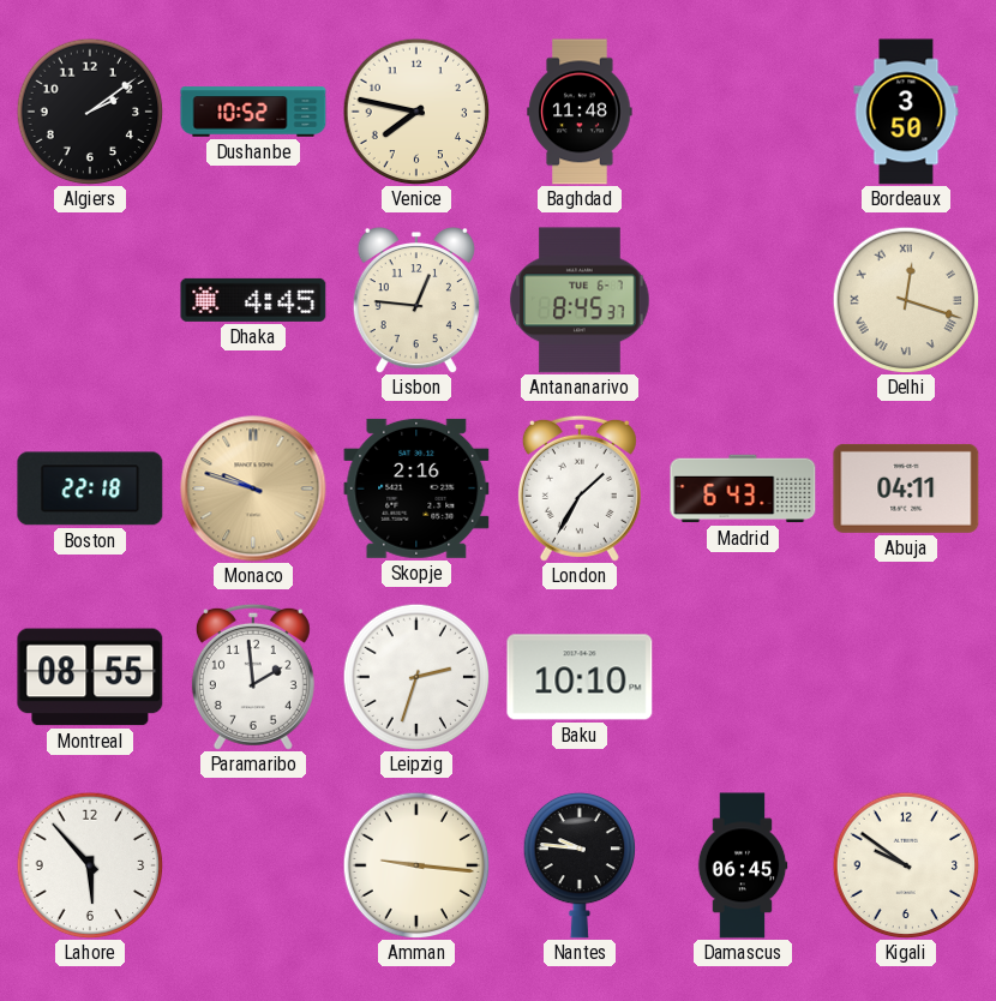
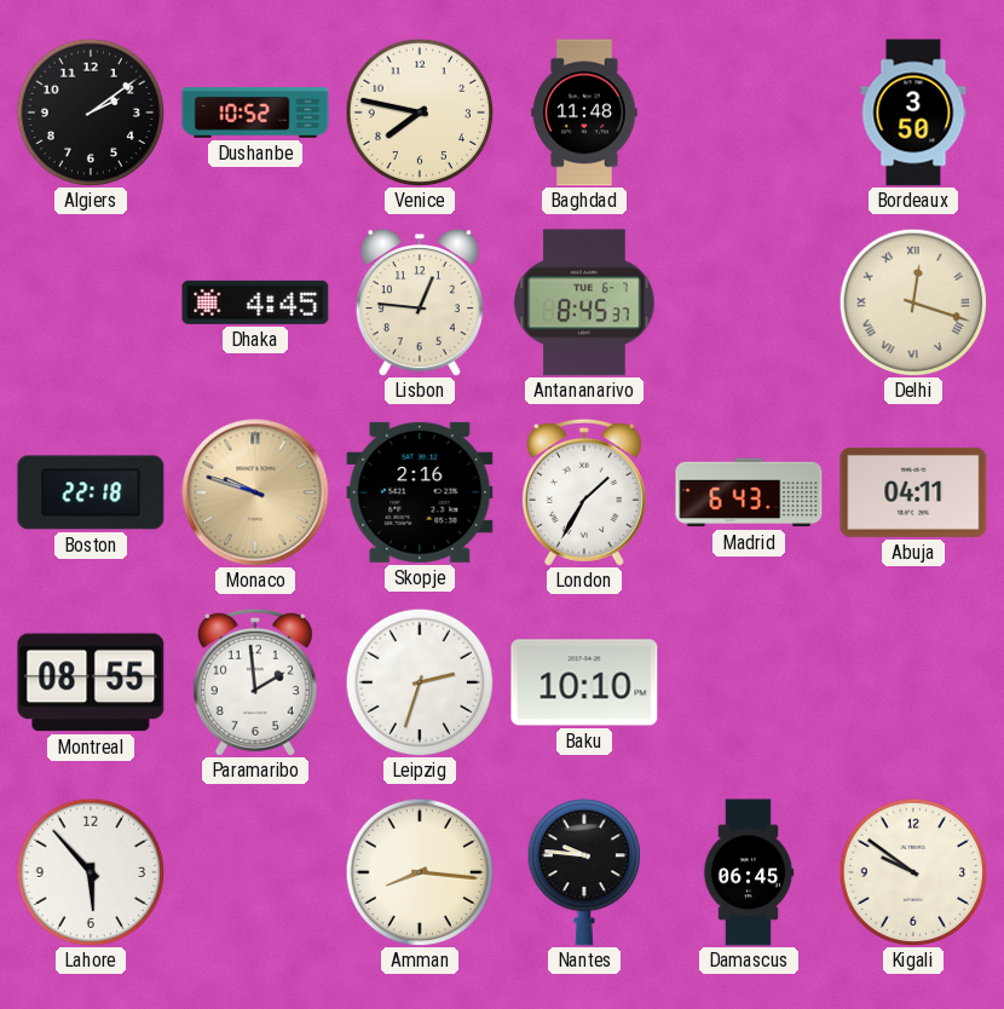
Amman: 9:16 -> 8:16
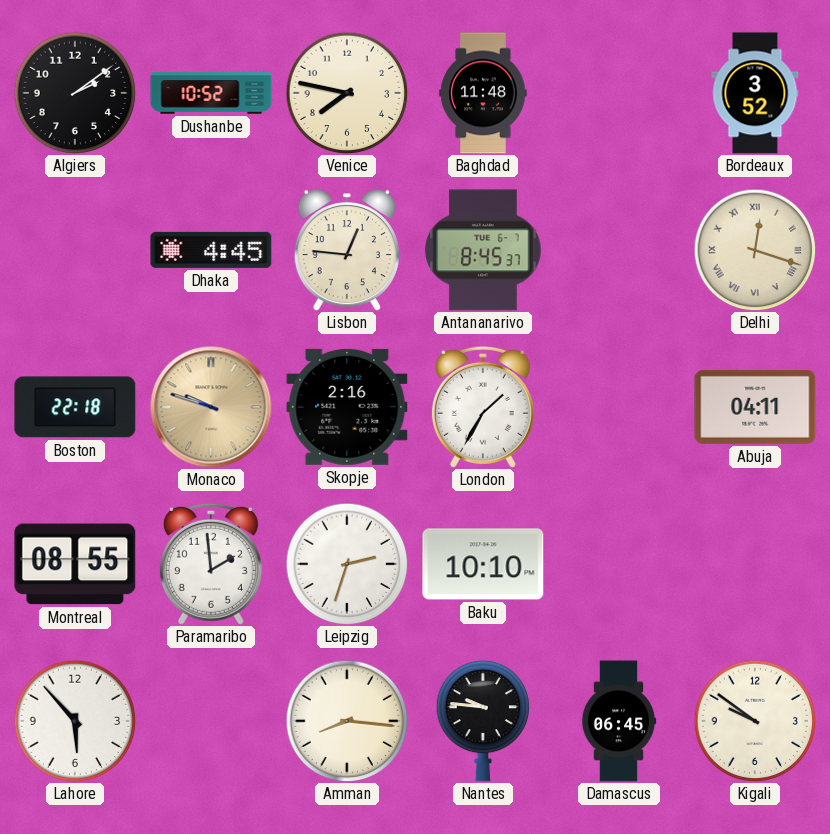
Bordeaux: 3:50 -> 3:52
Madrid: 6:43 -> none
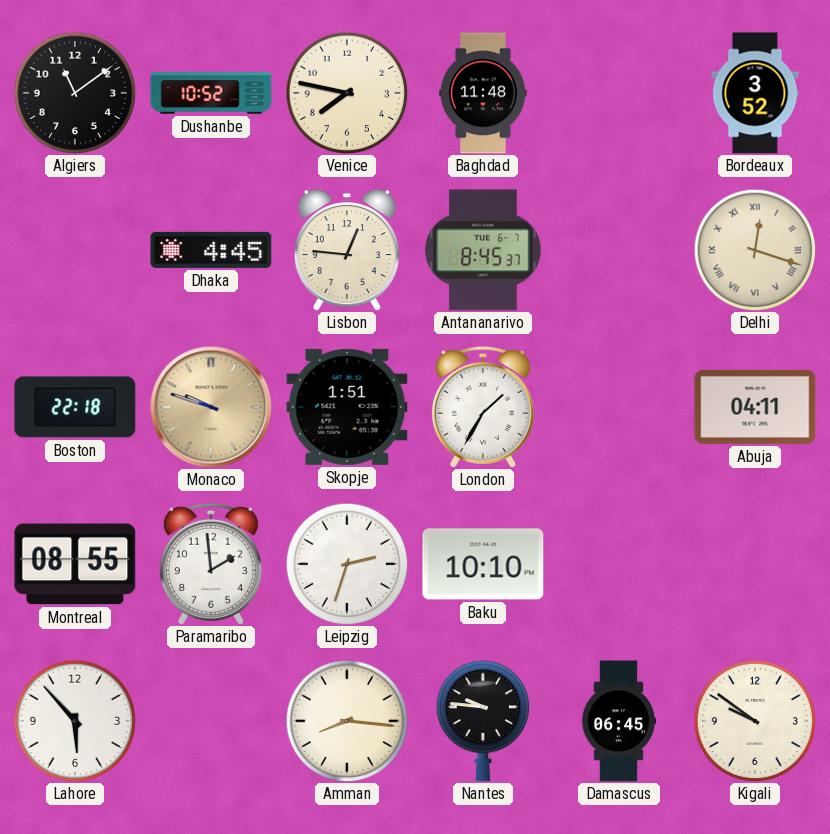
Algiers: 2:09 -> 11:09
Skopje: 2:16 -> 1:51
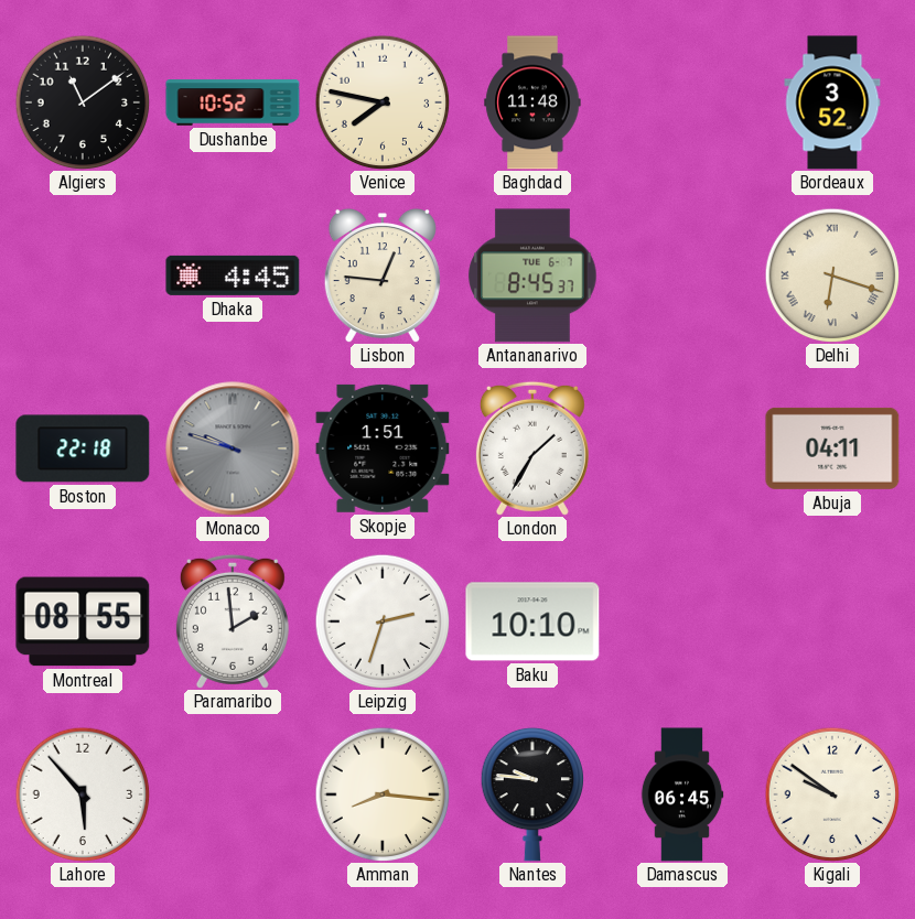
Delhi: 12:18 -> 6:18
Monaco dial: champagne -> grey
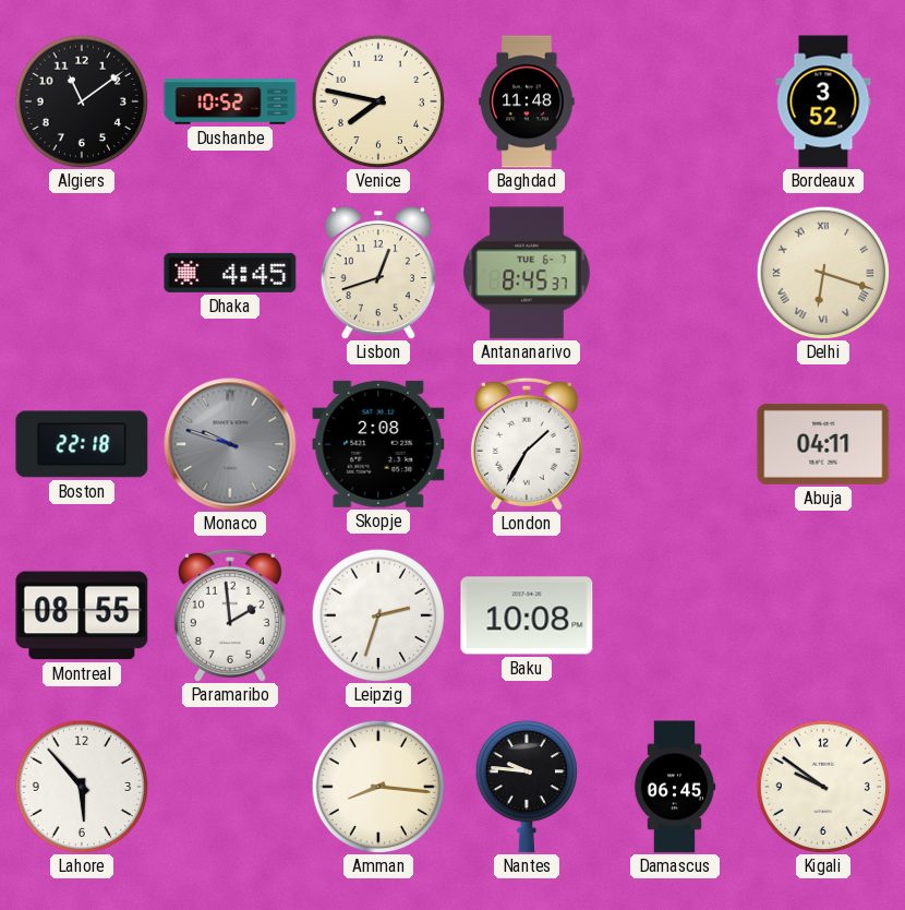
Lisbon: 12:46 -> 12:42
Skopje: 1:51 -> 2:08
Baku: 10:10 -> 10:08
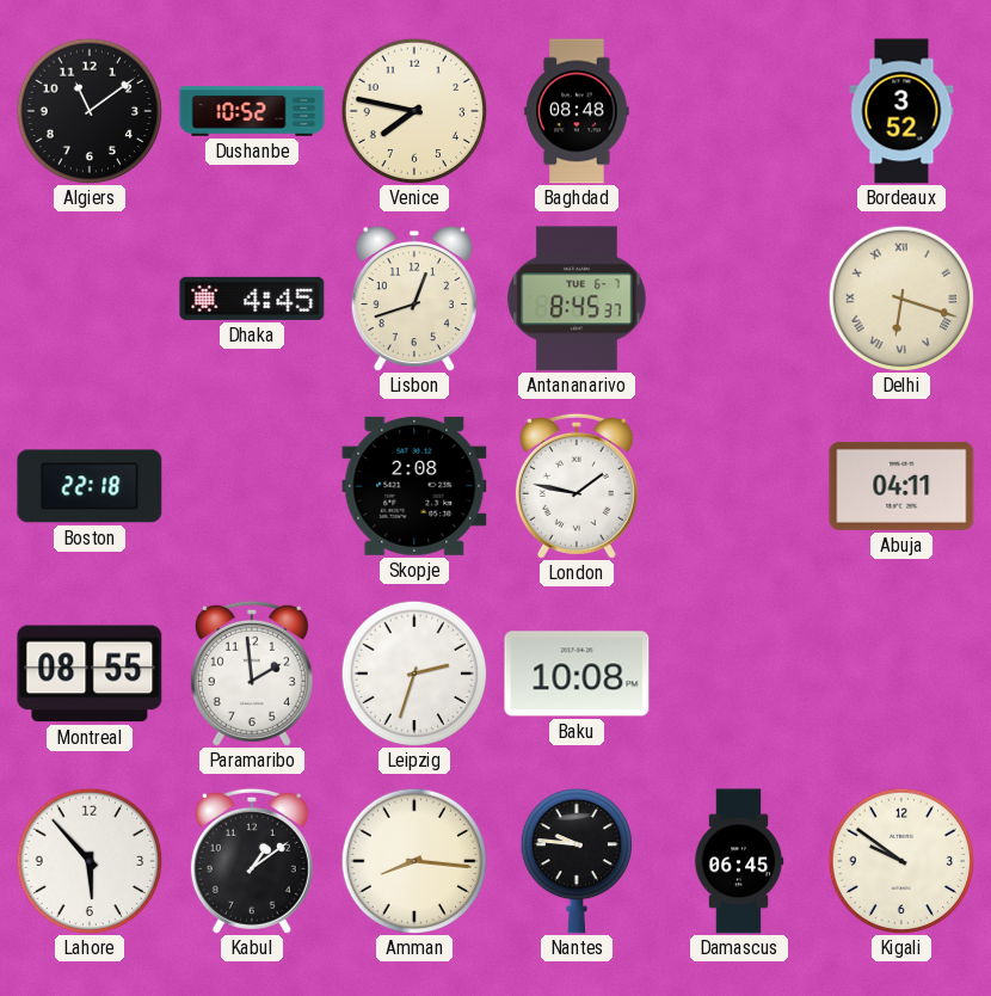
Baghdad: 11:48 -> 08:48
Monaco: 9:48 -> none
London: 1:35 -> 1:47
Kabul: none -> 1:09
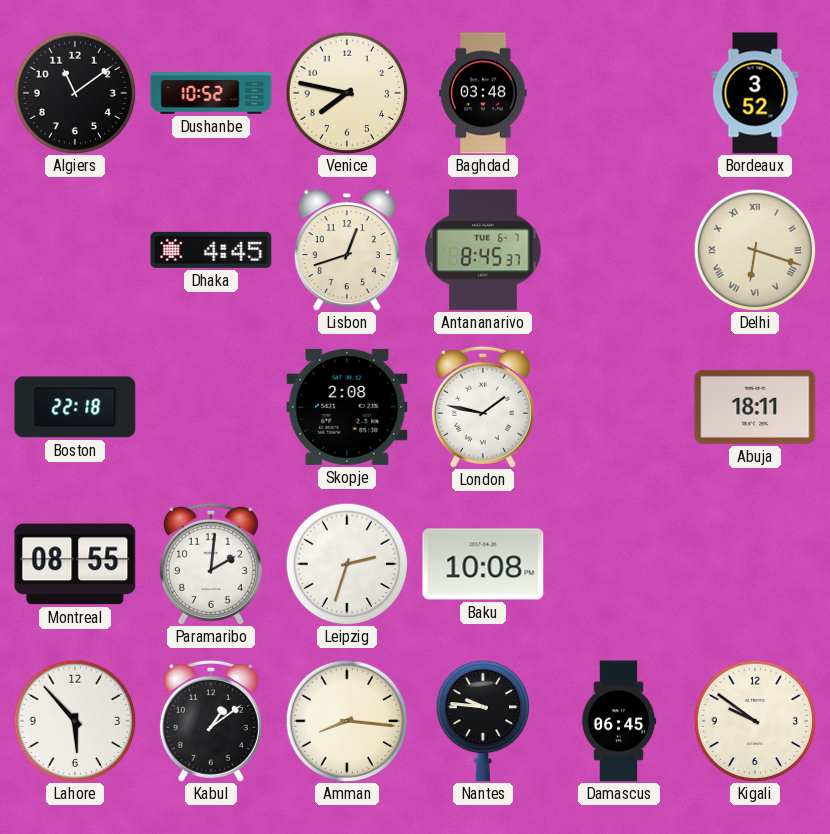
Baghdad: 08:48 -> 03:48
Abuja: 04:11 -> 18:11
Paramaribo: 1:59 -> 2:01
